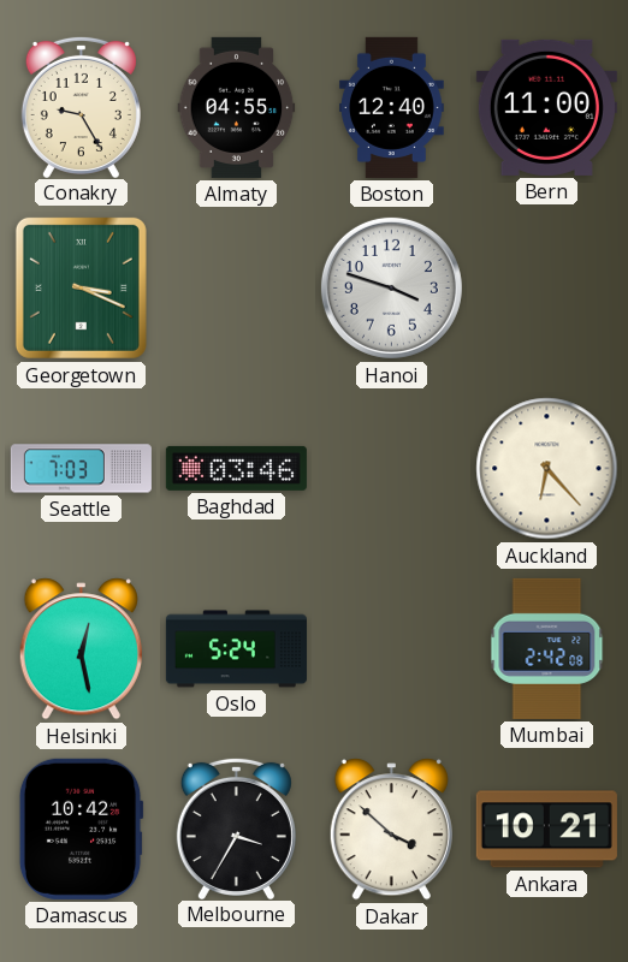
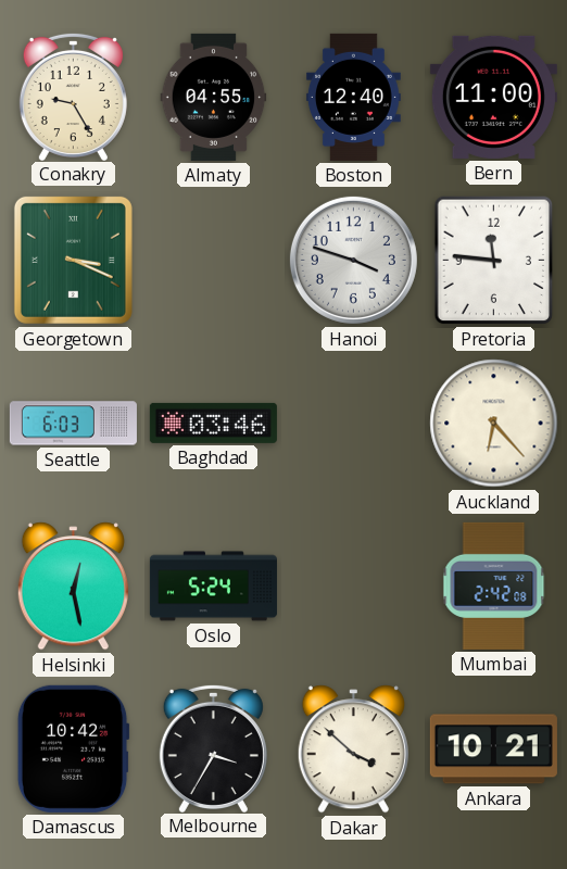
Pretoria: none -> 11:46
Seattle: 7:03 -> 6:03
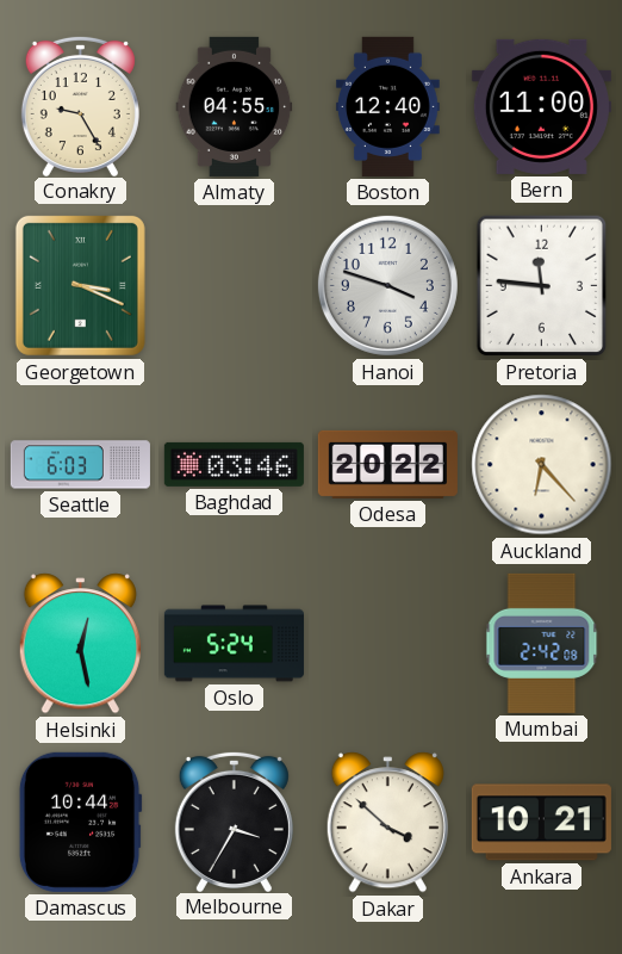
Odesa: none -> 20:22
Damascus: 10:42 -> 10:44
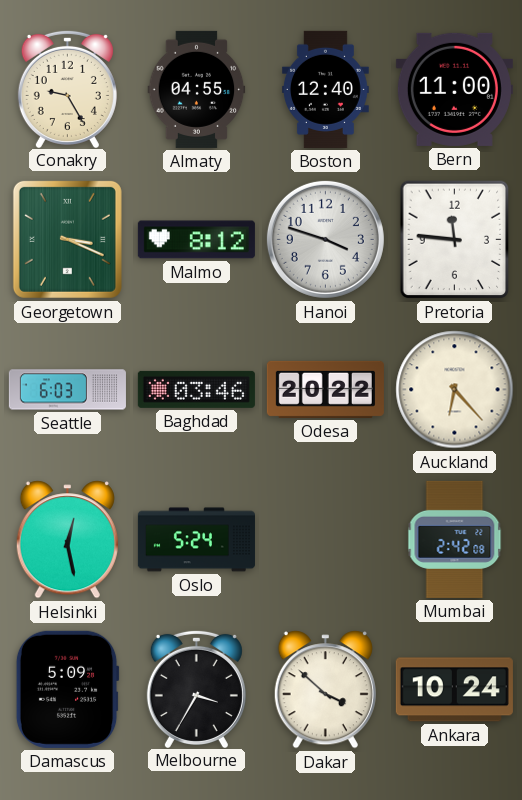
Malmo: none -> 8:12
Damascus: 10:44 -> 5:09
Ankara: 10:21 -> 10:24
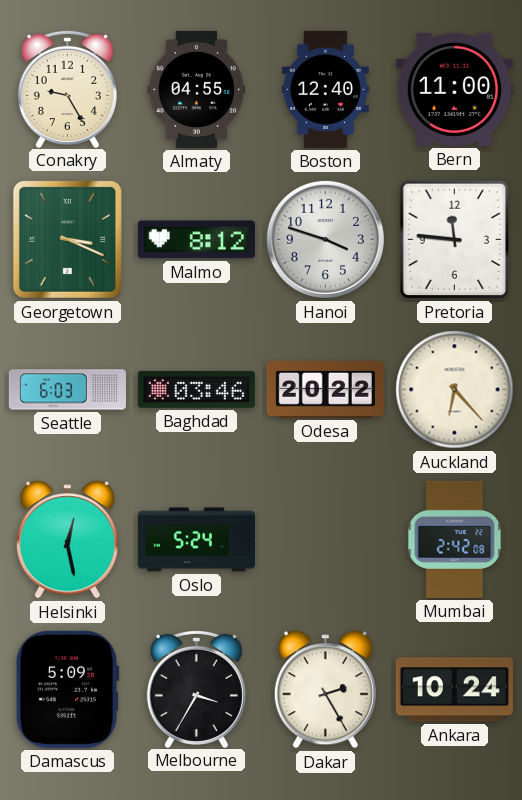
Dakar: 3:52 -> 2:25
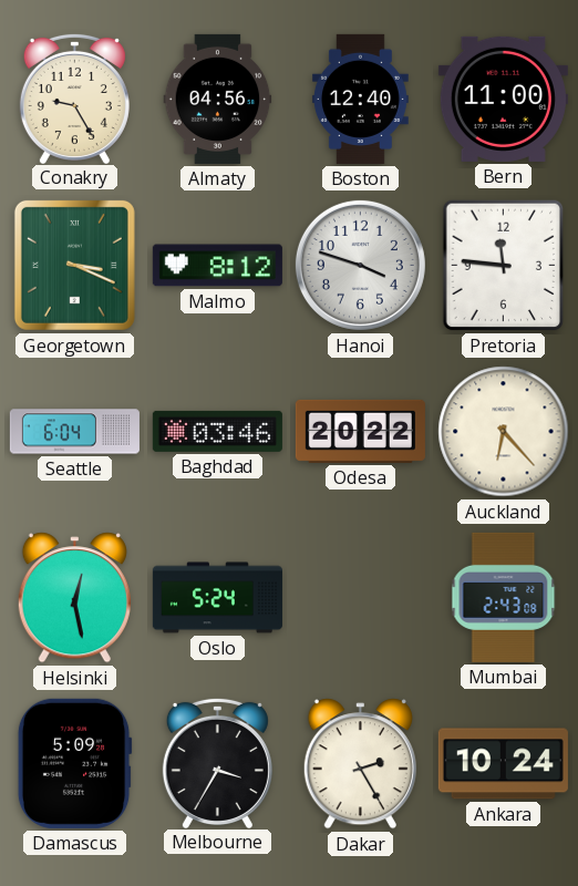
Almaty: 04:55 -> 04:56
Seattle: 6:03 -> 6:04
Mumbai: 2:42 -> 2:43
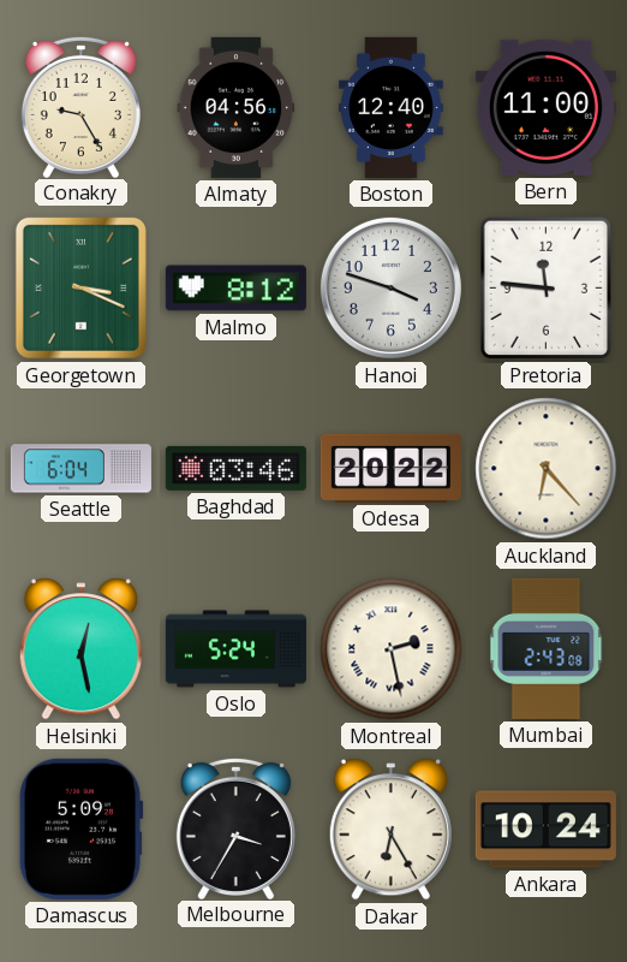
Montreal: none -> 2:28
Dakar: 2:25 -> 6:25
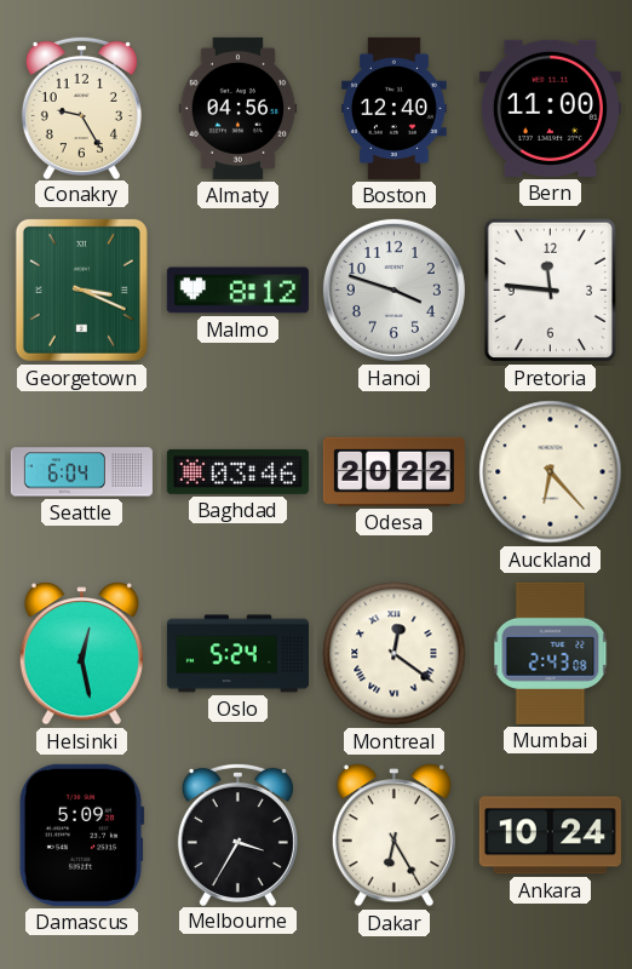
Montreal: 2:28 -> 12:21
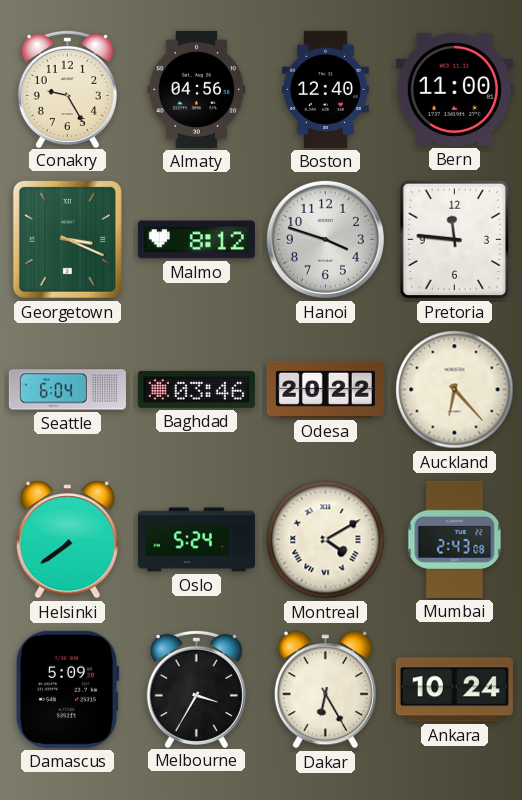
Helsinki: 12:28 -> 7:39
Montreal: 12:21 -> 4:10
